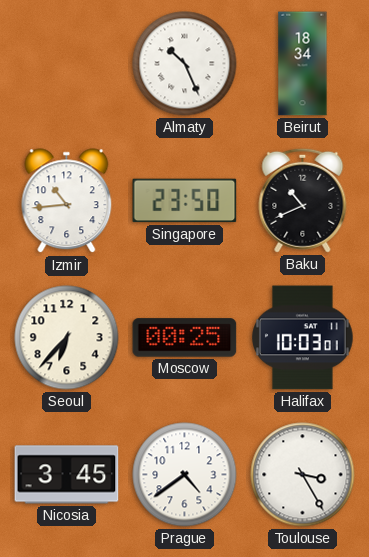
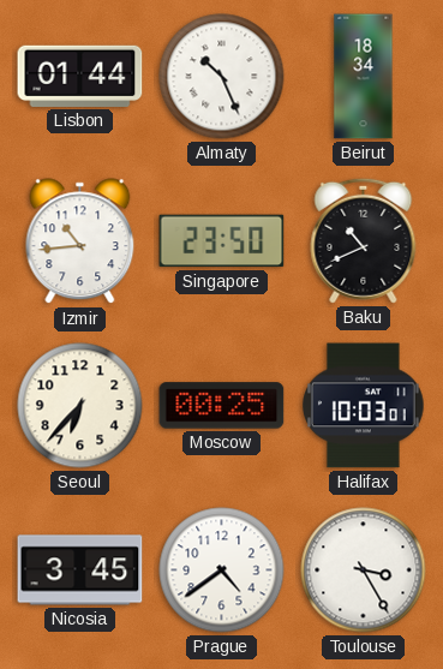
Lisbon: none -> 01:44
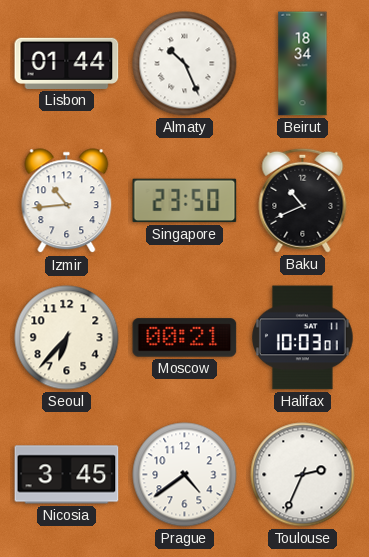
Moscow: 00:25 -> 00:21
Toulouse: 3:25 -> 2:34
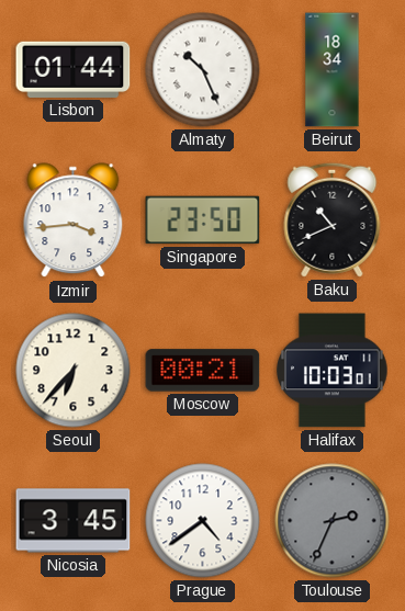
Izmir: 10:44 -> 3:44
Toulouse dial: white -> grey
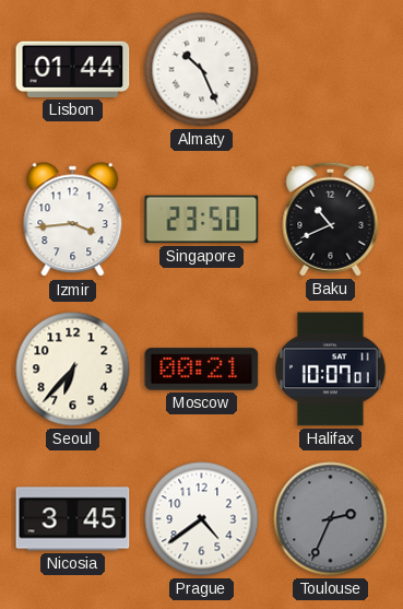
Beirut: 18:34 -> none
Halifax: 10:03 -> 10:07
